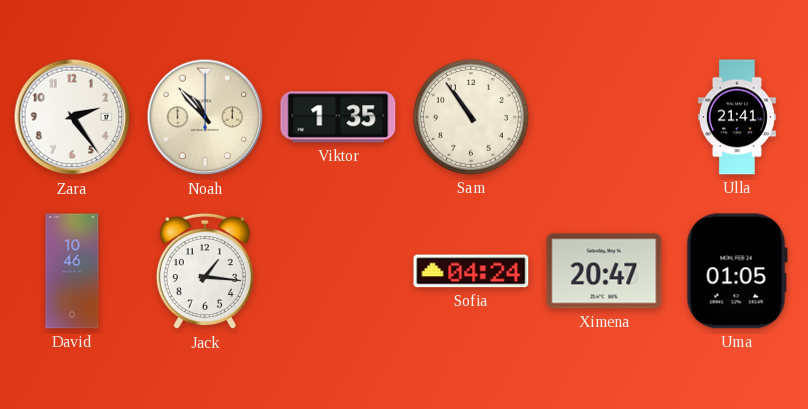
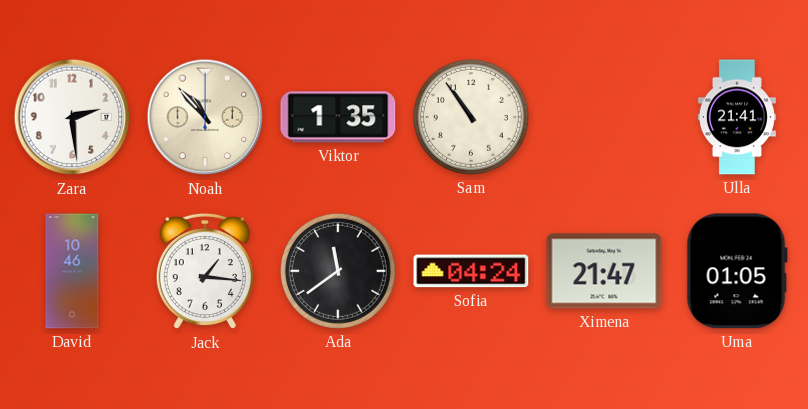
Zara: 2:24 -> 2:29
Ada: none -> 11:39
Ximena: 20:47 -> 21:47
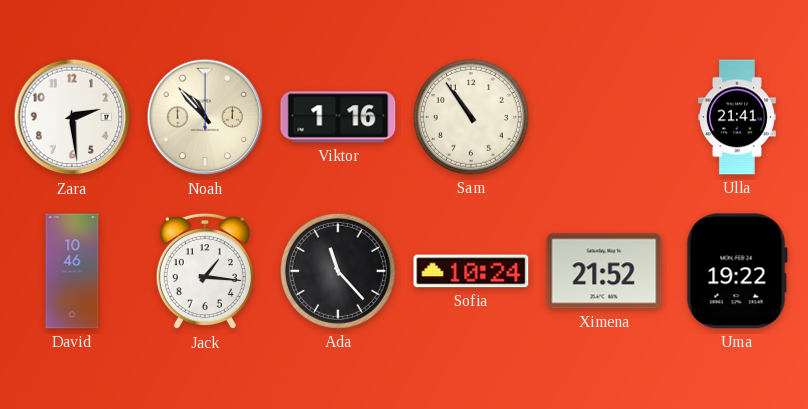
Viktor: 1:35 -> 1:16
Ada: 11:39 -> 11:23
Sofia: 04:24 -> 10:24
Ximena: 21:47 -> 21:52
Uma: 01:05 -> 19:22
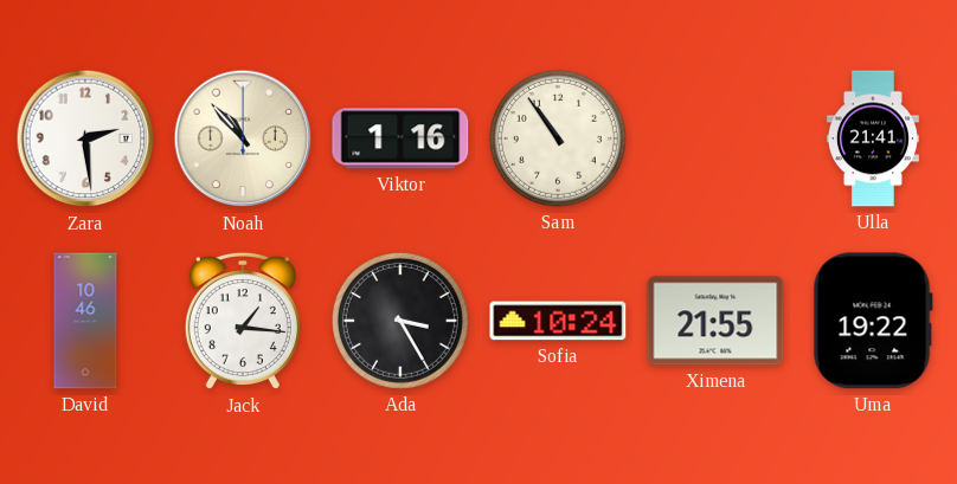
Ada: 11:23 -> 3:25
Ximena: 21:52 -> 21:55
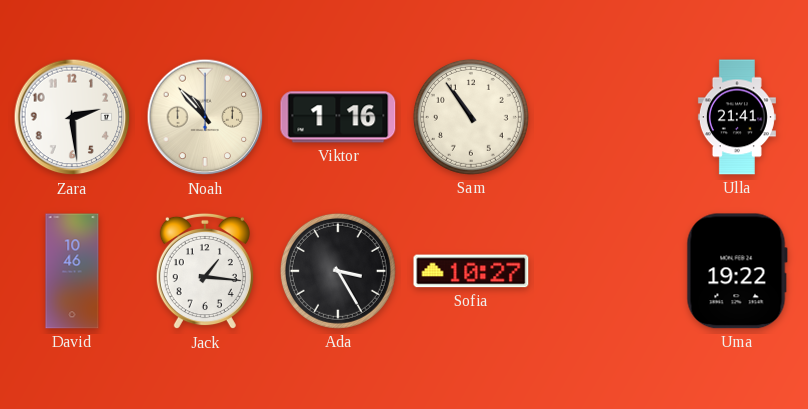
Sofia: 10:24 -> 10:27
Ximena: 21:55 -> none
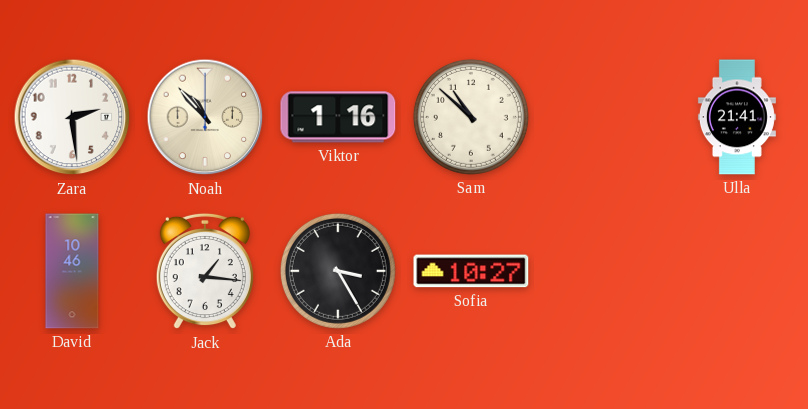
Sam: 10:54 -> 10:52
Uma: 19:22 -> none
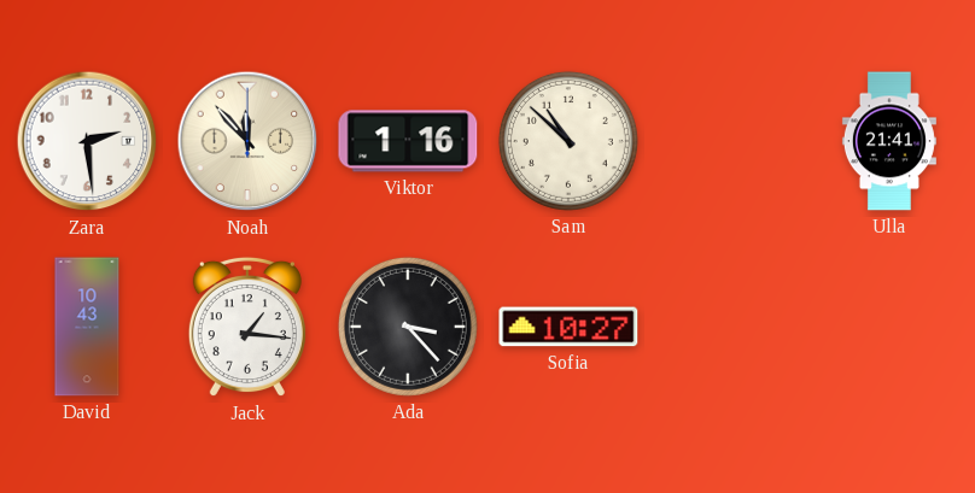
Noah: 10:53 -> 11:53
David: 10:46 -> 10:43
Ada: 3:25 -> 3:23
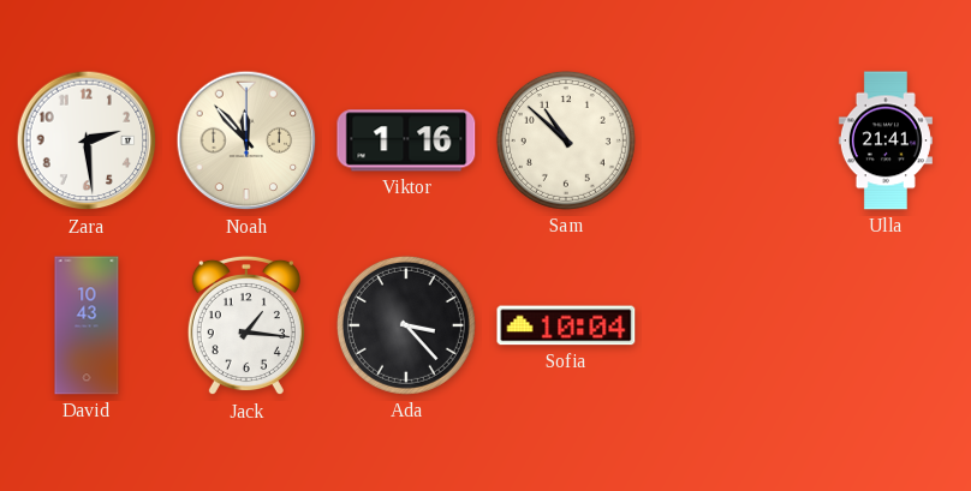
Sofia: 10:27 -> 10:04
